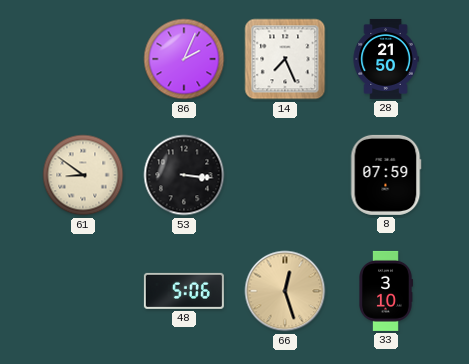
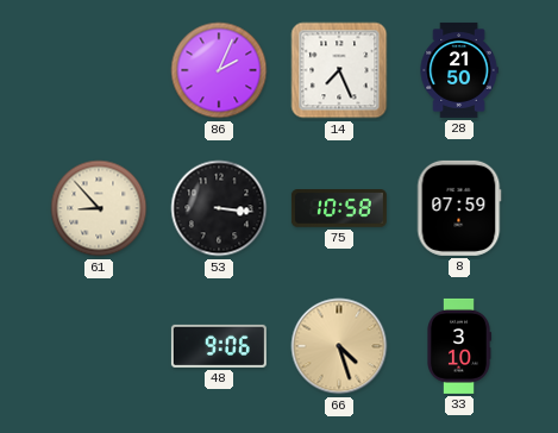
61: 8:51 -> 8:53
75: none -> 10:58
48: 5:06 -> 9:06
66: 12:27 -> 4:27
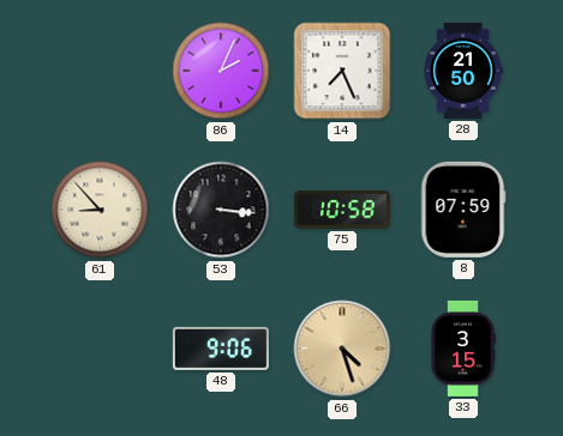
33: 3:10 -> 3:15
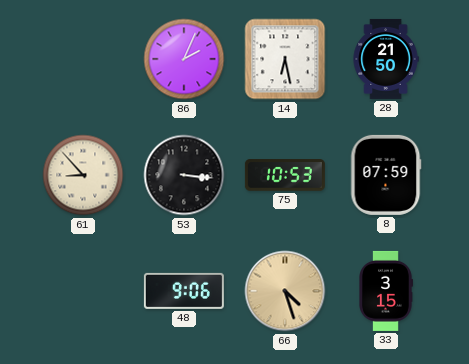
14: 7:26 -> 6:28
75: 10:58 -> 10:53
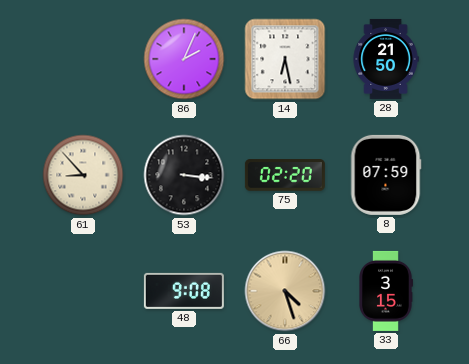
75: 10:53 -> 02:20
48: 9:06 -> 9:08
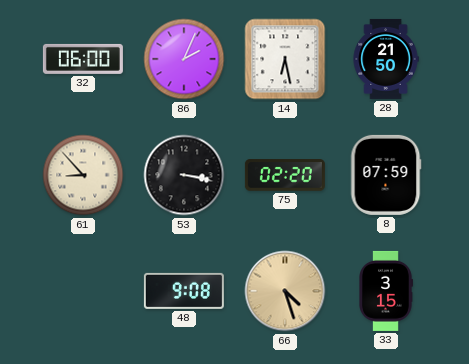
32: none -> 06:00
53: 3:16 -> 3:17
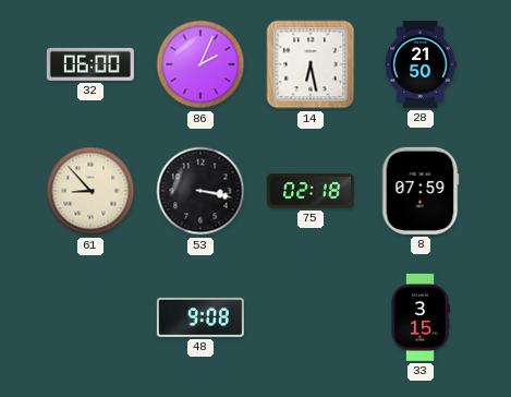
75: 02:20 -> 02:18
66: 4:27 -> none
